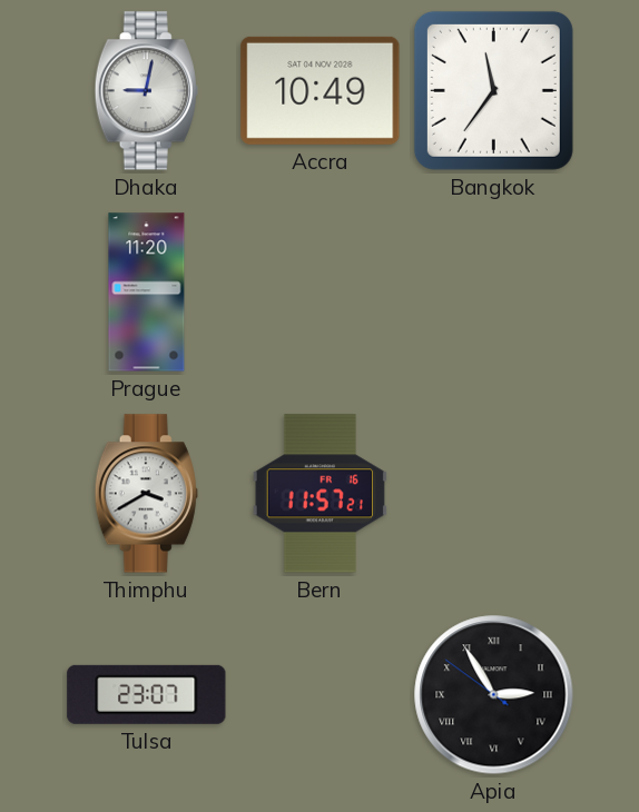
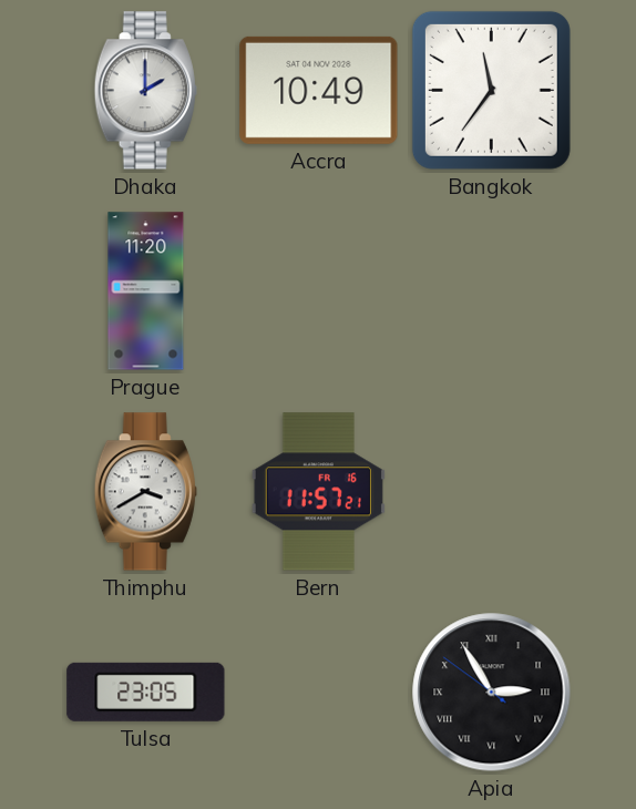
Dhaka: 9:02 -> 2:00
Tulsa: 23:07 -> 23:05
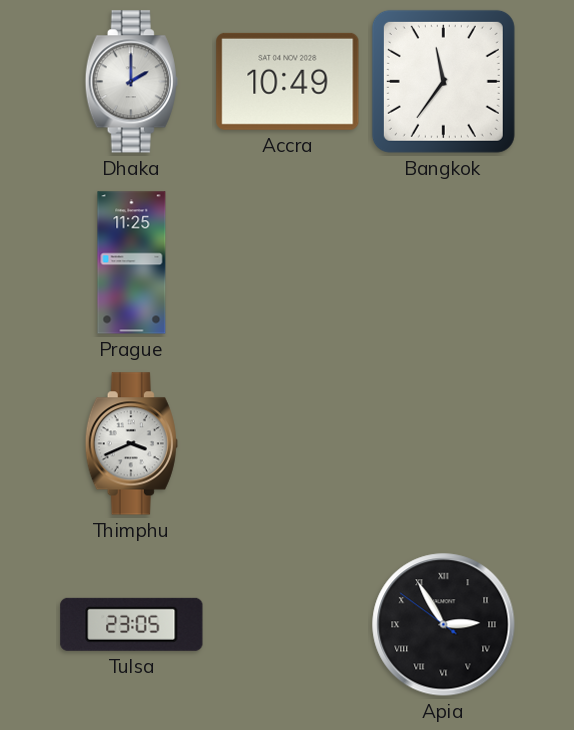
Prague: 11:20 -> 11:25
Thimphu: 3:40 -> 3:41
Bern: 11:57 -> none
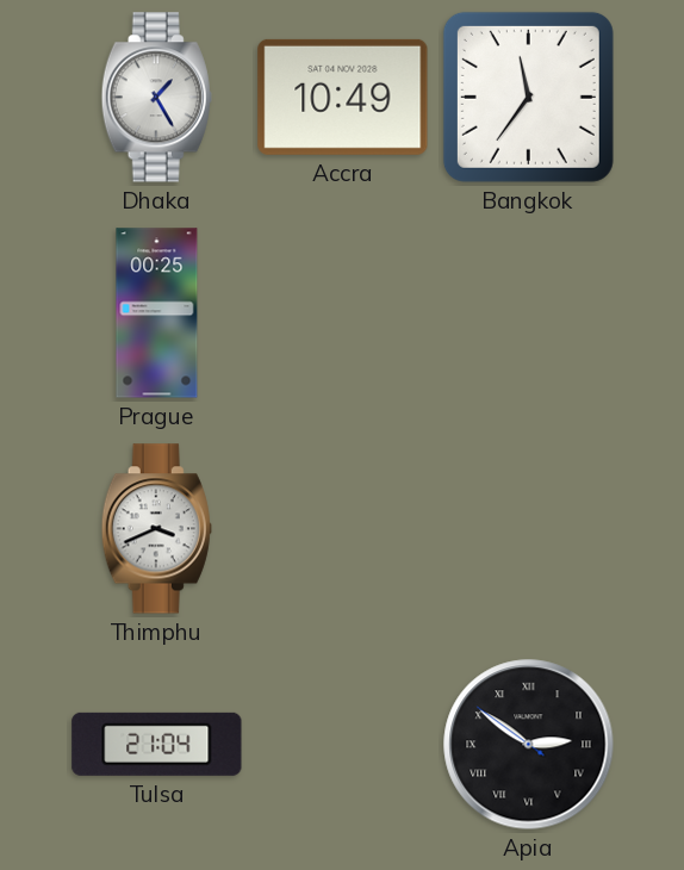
Dhaka: 2:00 -> 1:25
Prague: 11:25 -> 00:25
Tulsa: 23:05 -> 21:04
Apia: 2:54 -> 2:50
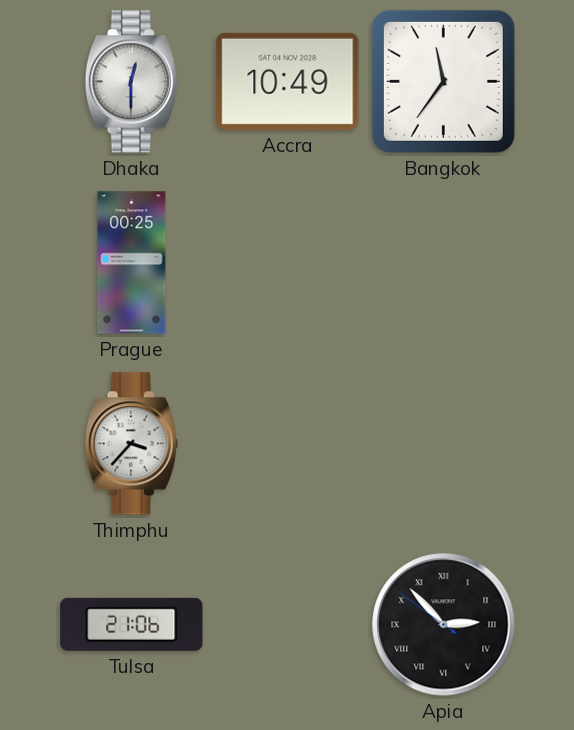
Dhaka: 1:25 -> 12:30
Thimphu: 3:41 -> 3:37
Tulsa: 21:04 -> 21:06
Apia: 2:50 -> 2:52
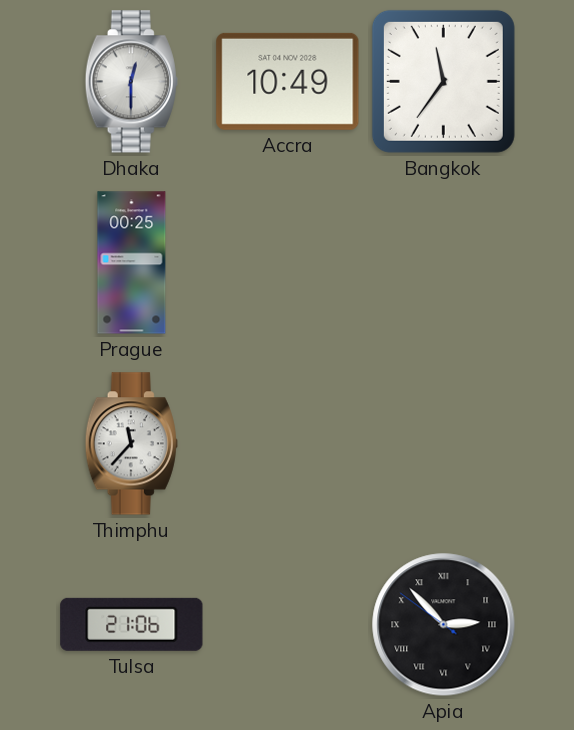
Thimphu: 3:37 -> 11:37
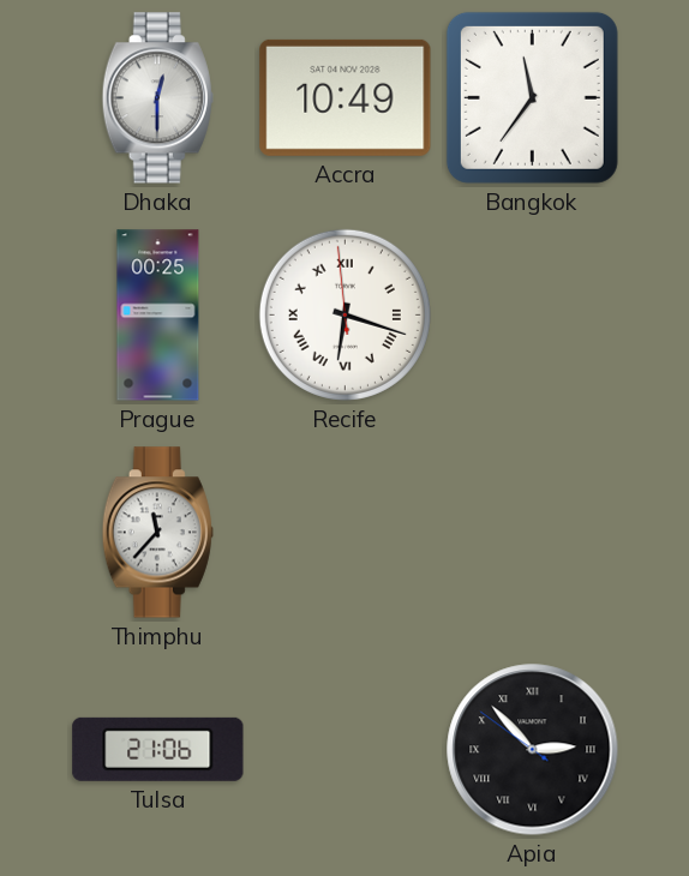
Recife: none -> 6:17
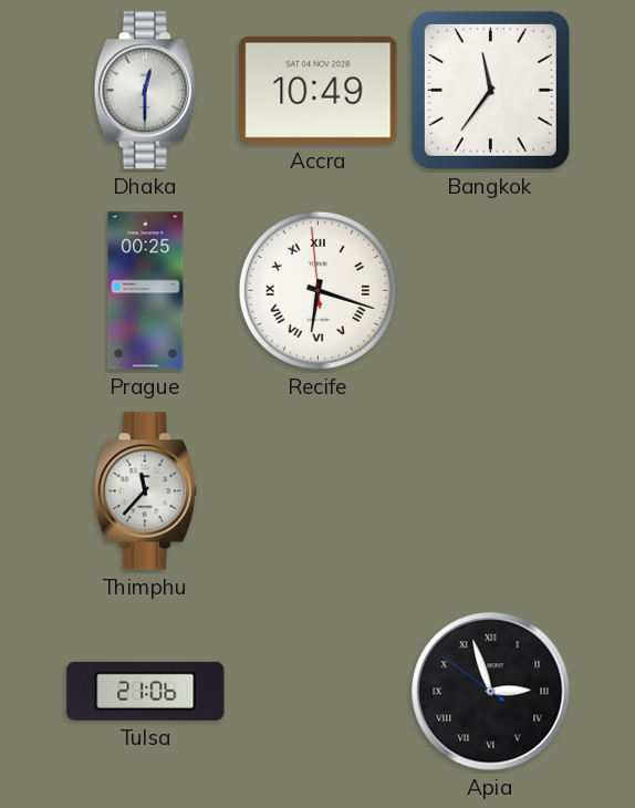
Apia: 2:52 -> 2:56
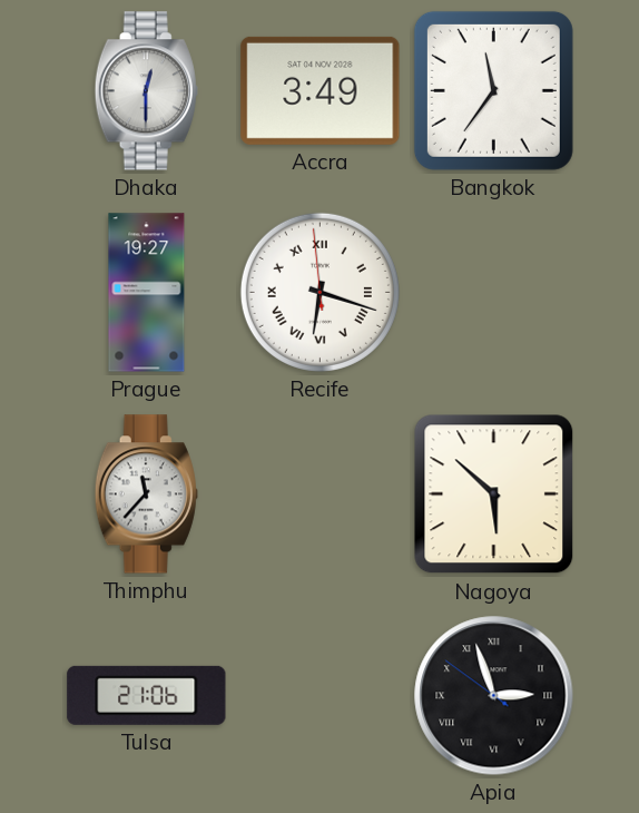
Accra: 10:49 -> 3:49
Prague: 00:25 -> 19:27
Nagoya: none -> 5:52
